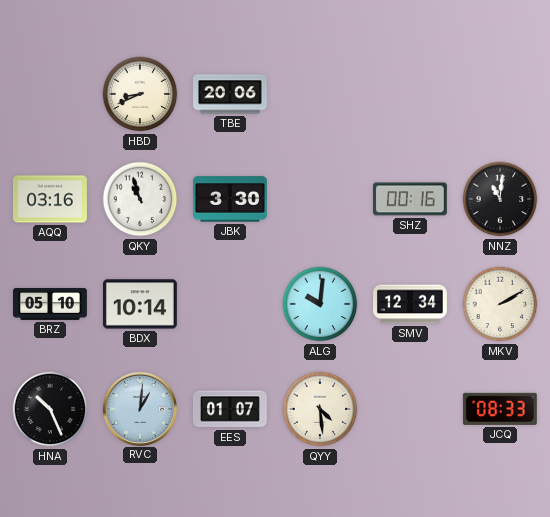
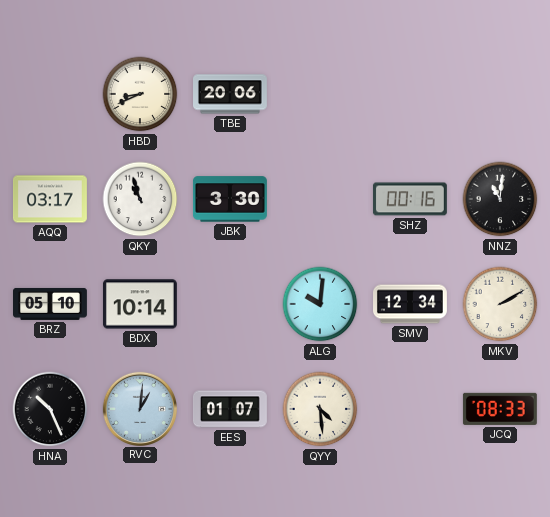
AQQ: 03:16 -> 03:17
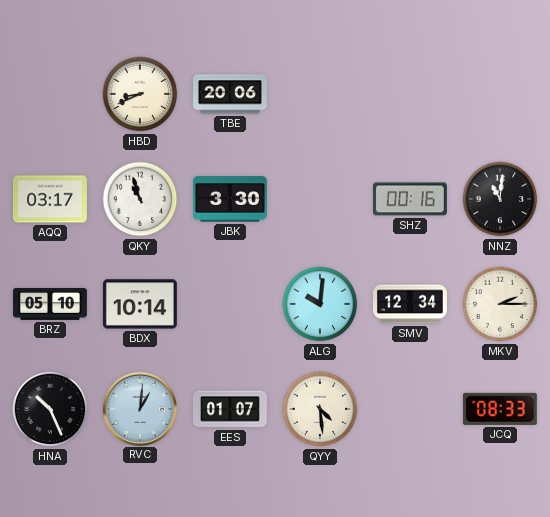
MKV: 2:10 -> 2:15
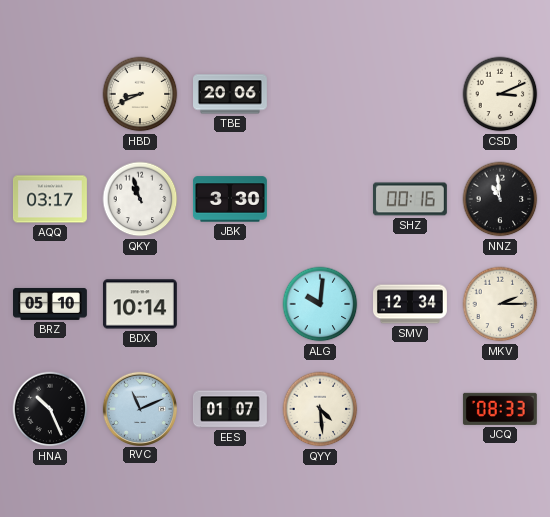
CSD: none -> 3:11
NNZ: 11:01 -> 10:59
RVC: 1:01 -> 11:11
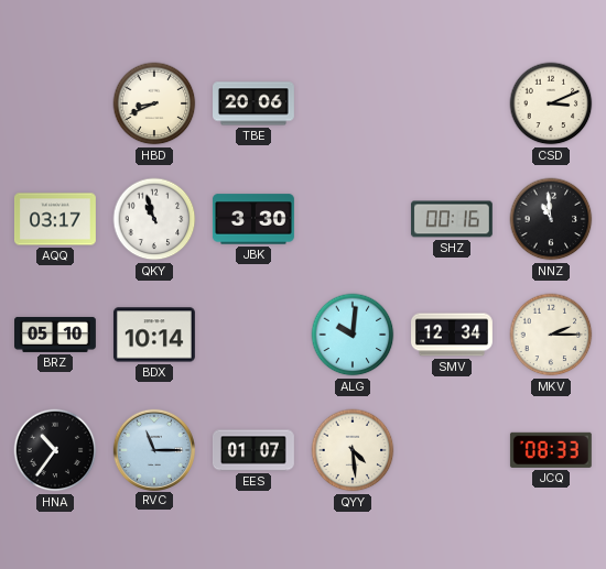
HNA: 10:26 -> 10:36
RVC: 11:11 -> 11:15
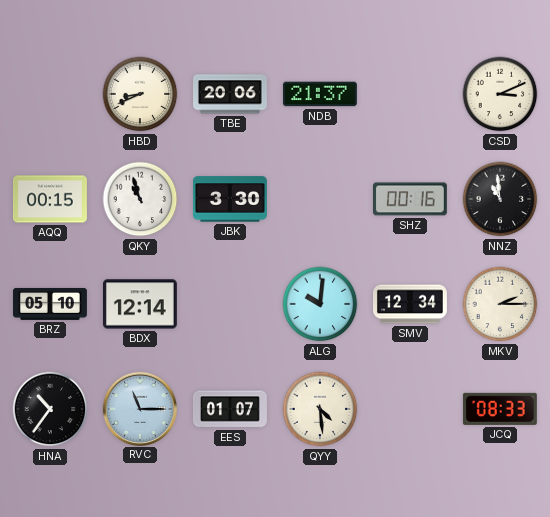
NDB: none -> 21:37
AQQ: 03:17 -> 00:15
BDX: 10:14 -> 12:14
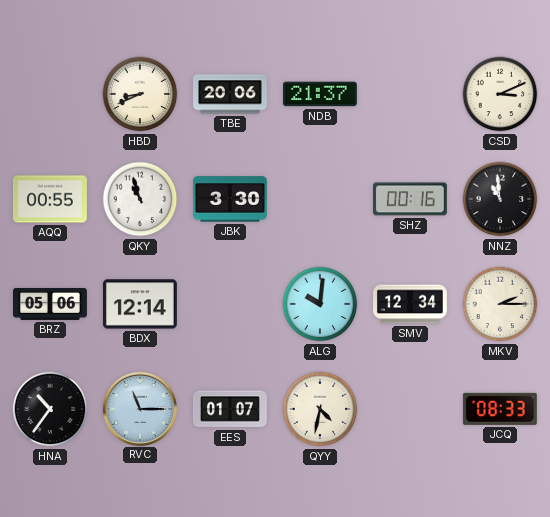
AQQ: 00:15 -> 00:55
BRZ: 05:10 -> 05:06
QYY: 4:29 -> 4:32
